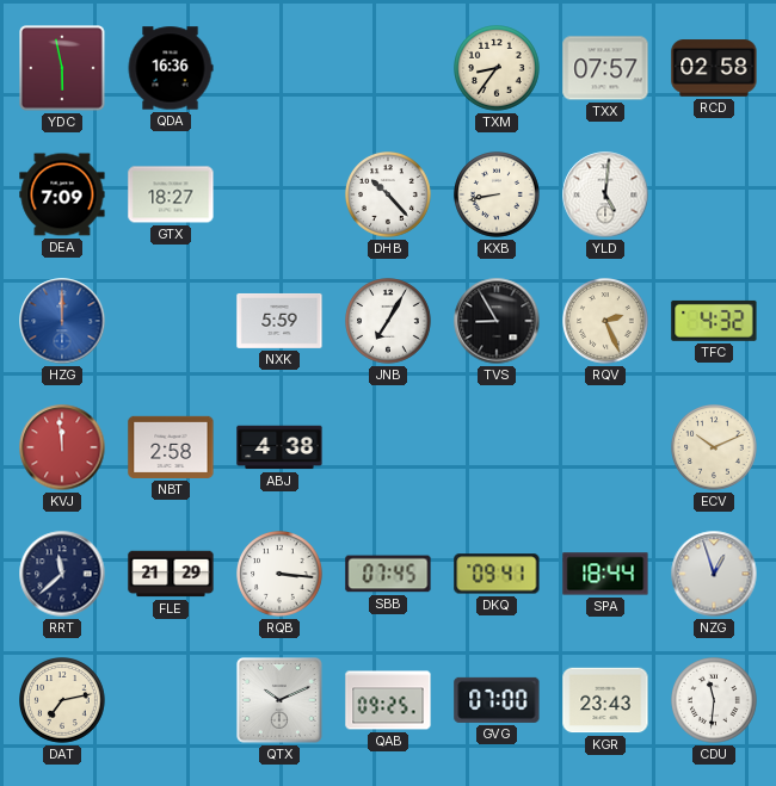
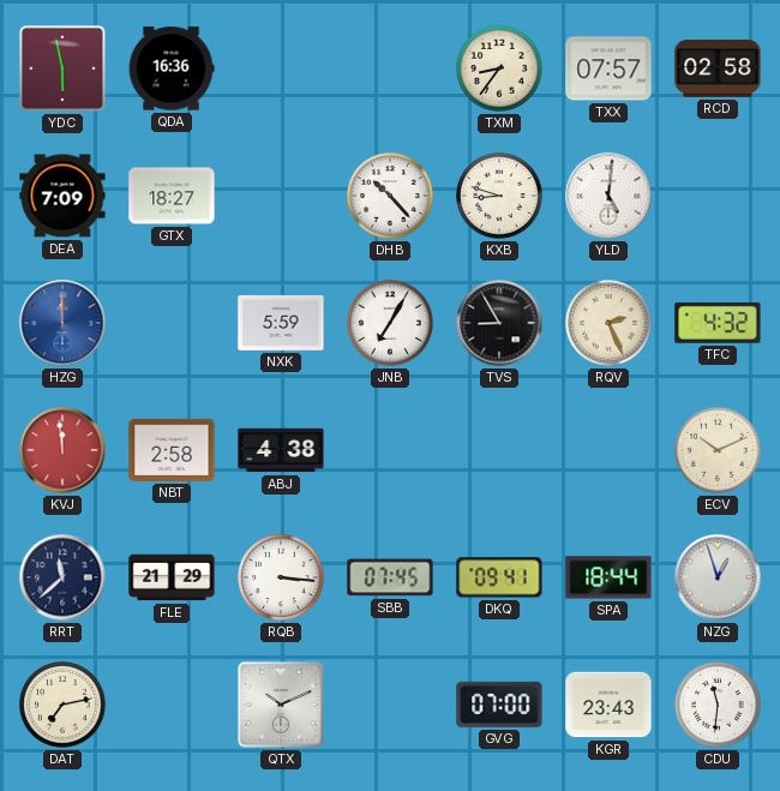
KXB: 8:43 -> 8:48
QAB: 09:25 -> none
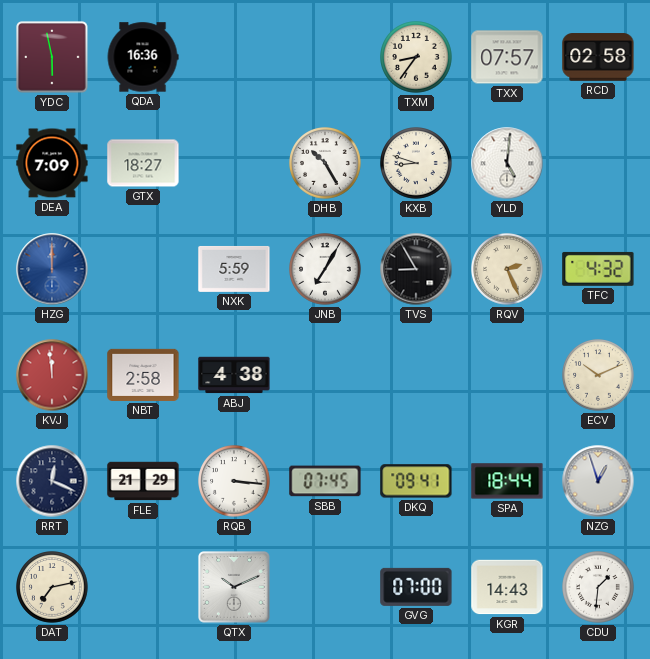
DHB: 10:23 -> 10:25
RRT: 11:38 -> 12:19
KGR: 23:43 -> 14:43
CDU: 11:31 -> 1:31
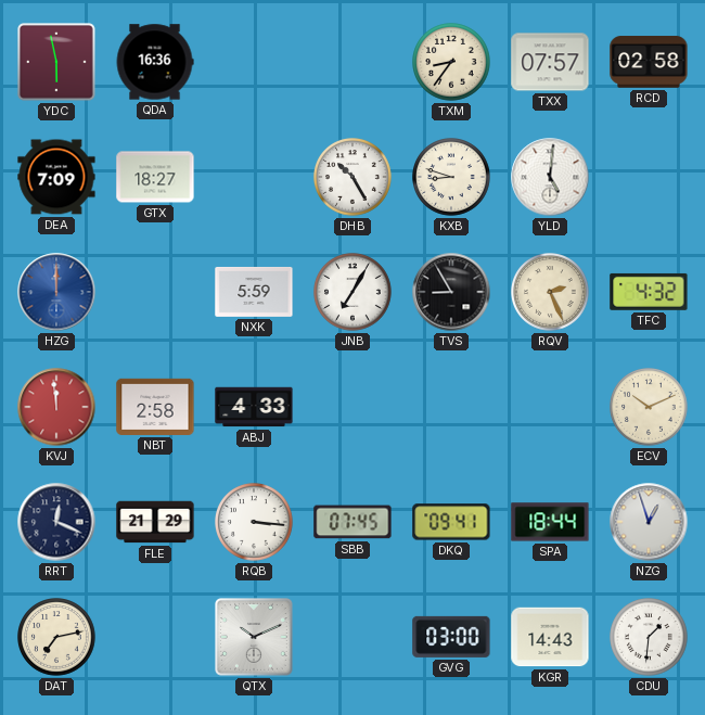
ABJ: 4:38 -> 4:33
GVG: 07:00 -> 03:00
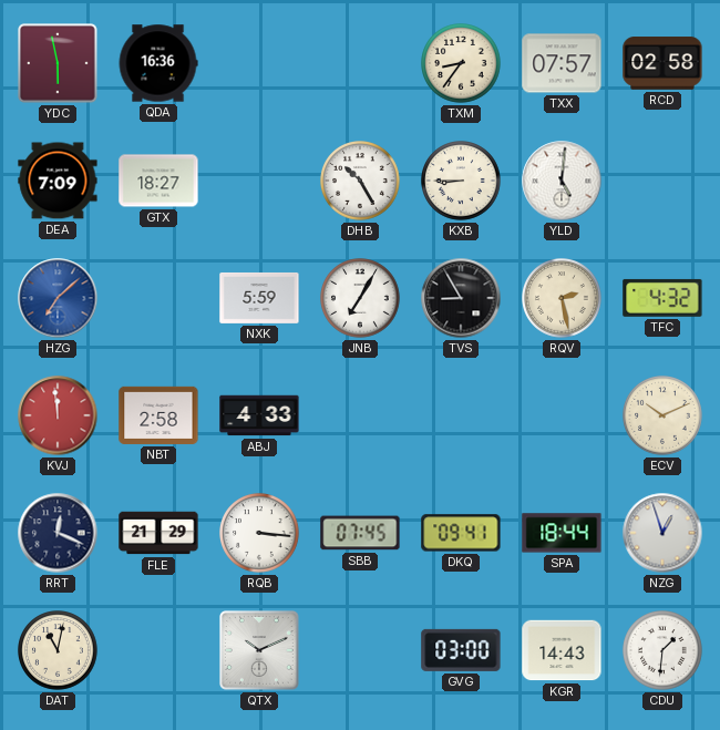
KXB: 8:48 -> 8:45
HZG: 12:00 -> 7:08
RQV: 2:26 -> 2:28
DAT: 7:13 -> 11:02
